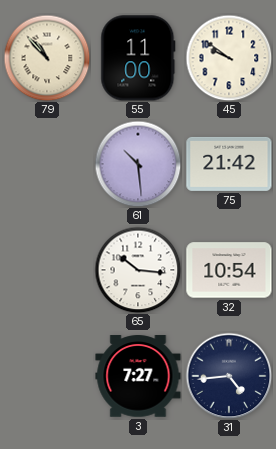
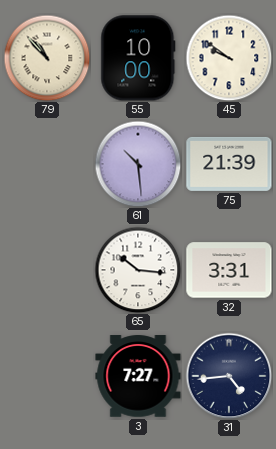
55: 11:00 -> 10:00
75: 21:42 -> 21:39
32: 10:54 -> 3:31
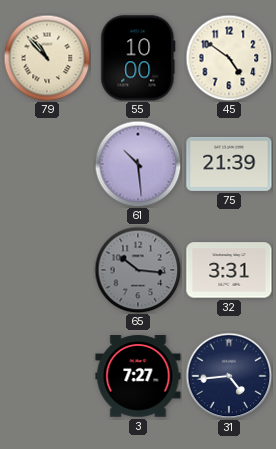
45: 9:51 -> 4:51
65 dial: white -> grey
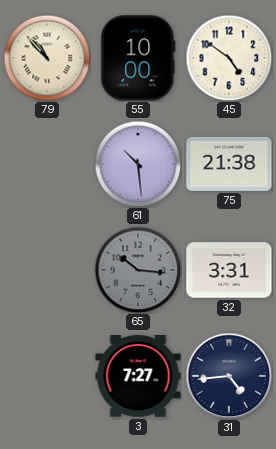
75: 21:39 -> 21:38
